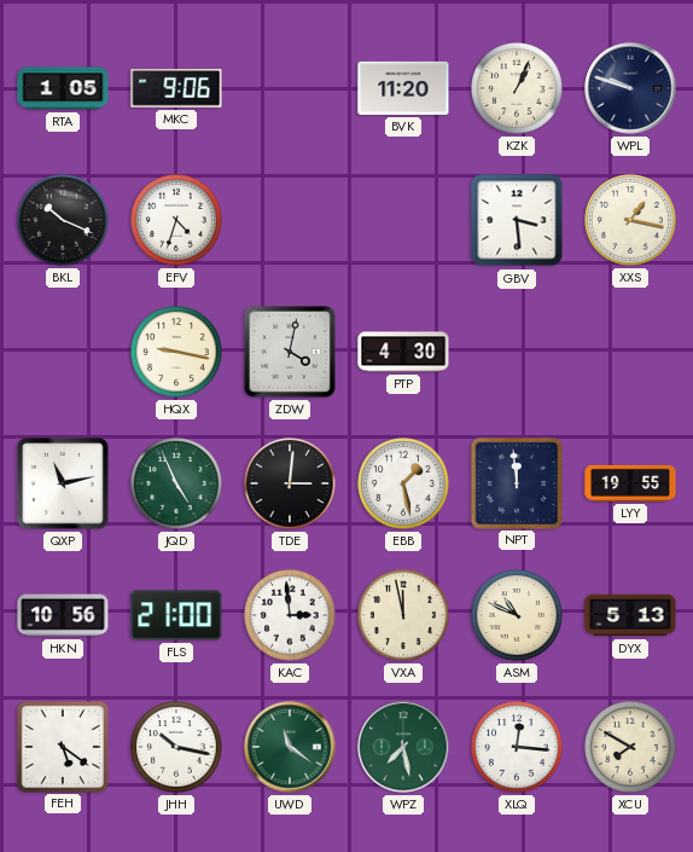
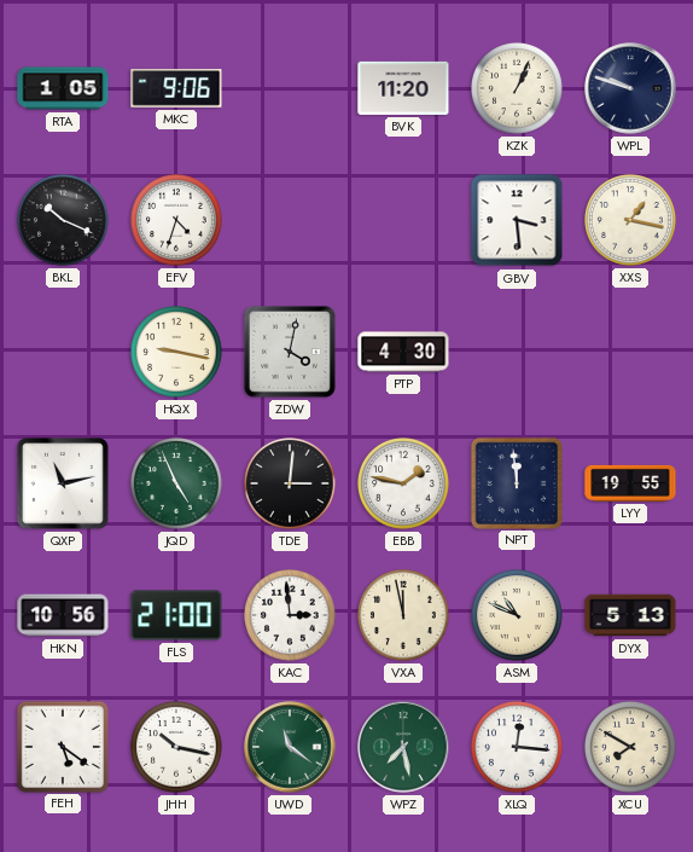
EBB: 1:28 -> 1:47
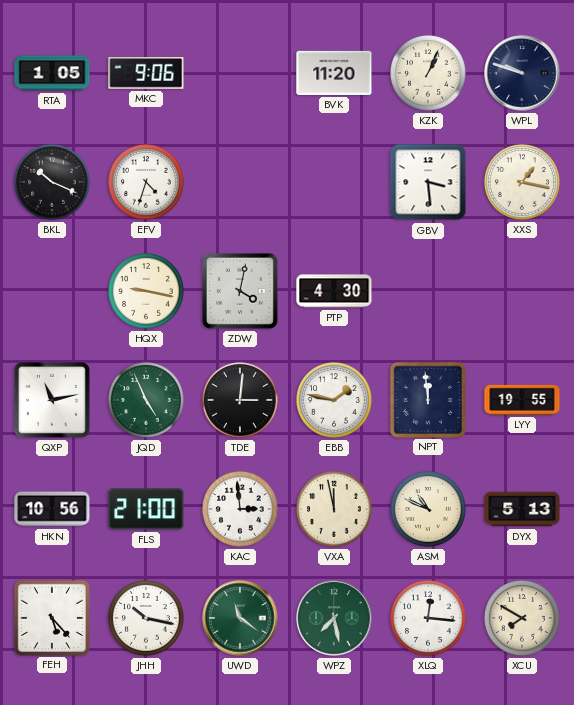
FEH: 5:21 -> 5:23
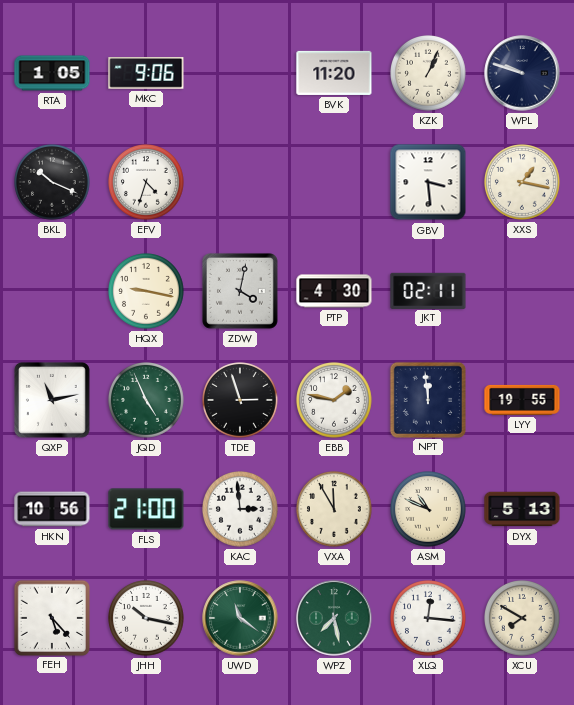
JKT: none -> 02:11
TDE: 3:01 -> 2:57
VXA: 11:58 -> 11:55
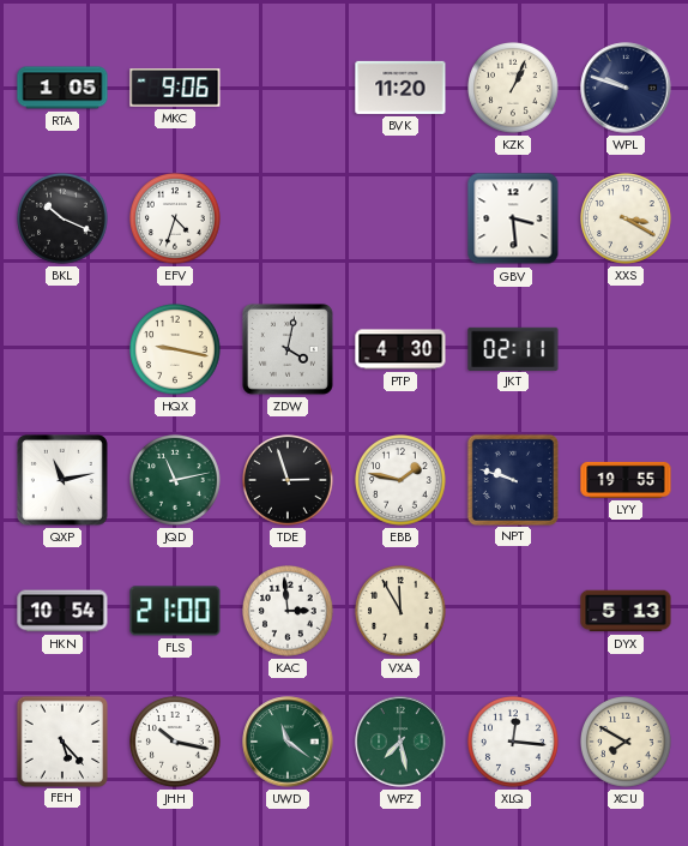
XXS: 1:17 -> 3:20
JQD: 4:56 -> 11:13
NPT: 11:59 -> 9:48
HKN: 10:56 -> 10:54
ASM: 10:49 -> none
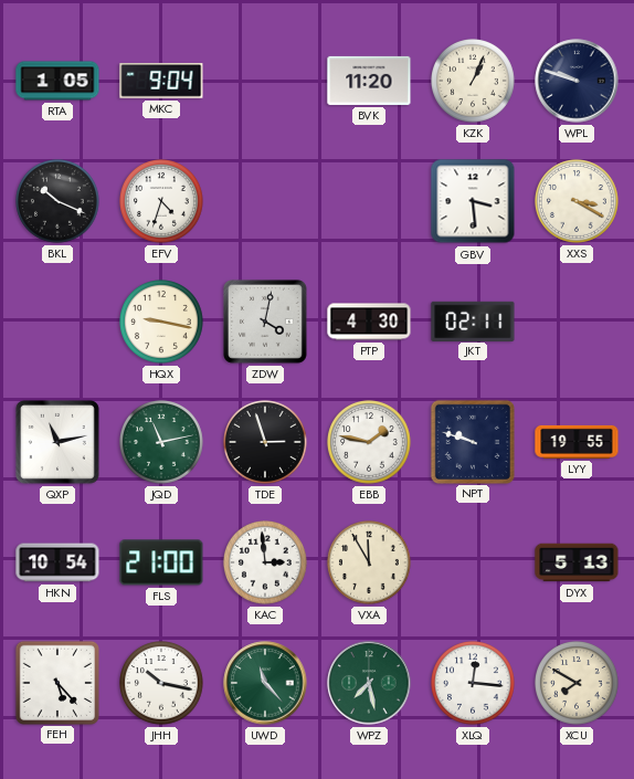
MKC: 9:06 -> 9:04
UWD: 11:21 -> 11:23
